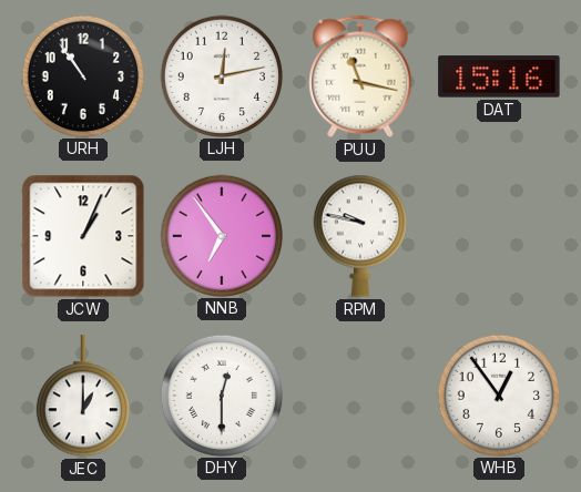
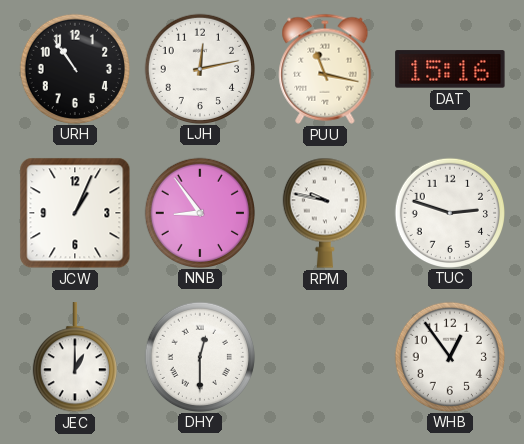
NNB: 6:54 -> 8:54
TUC: none -> 2:48
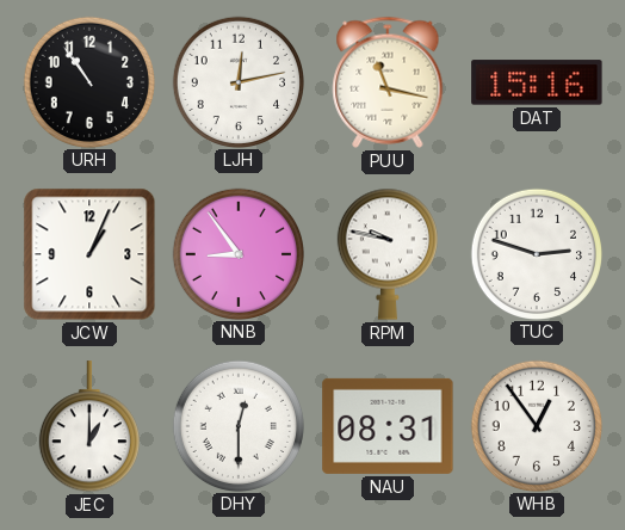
NAU: none -> 08:31
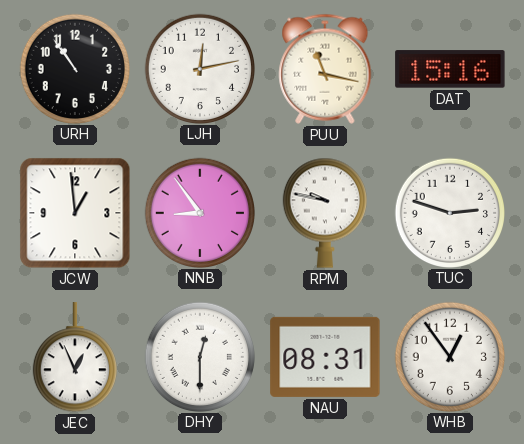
JCW: 1:04 -> 12:59
JEC: 1:00 -> 12:56
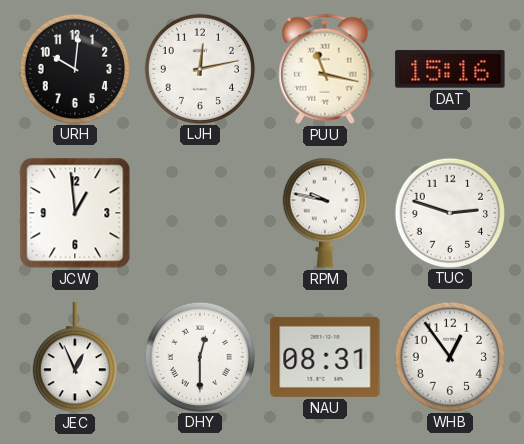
URH: 10:54 -> 10:01
NNB: 8:54 -> none
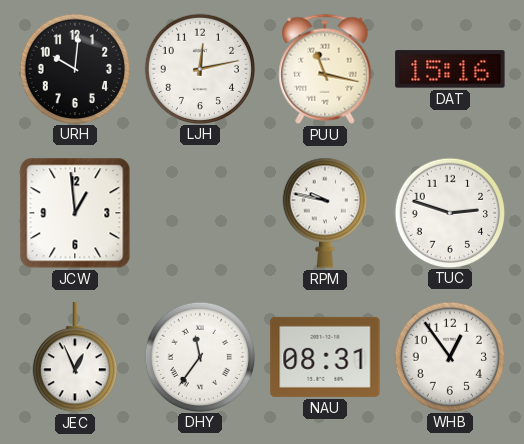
DHY: 12:30 -> 11:36
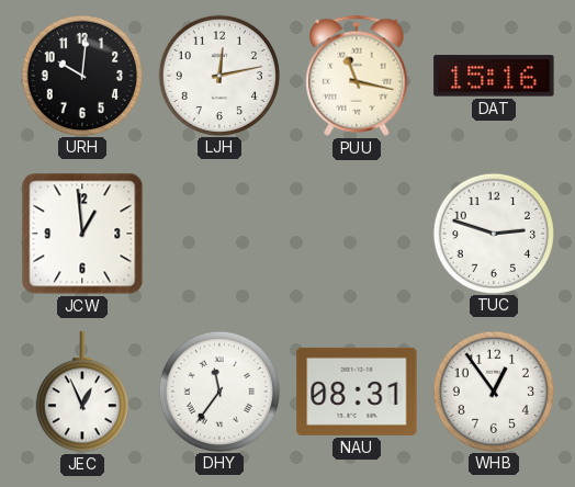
RPM: 9:47 -> none
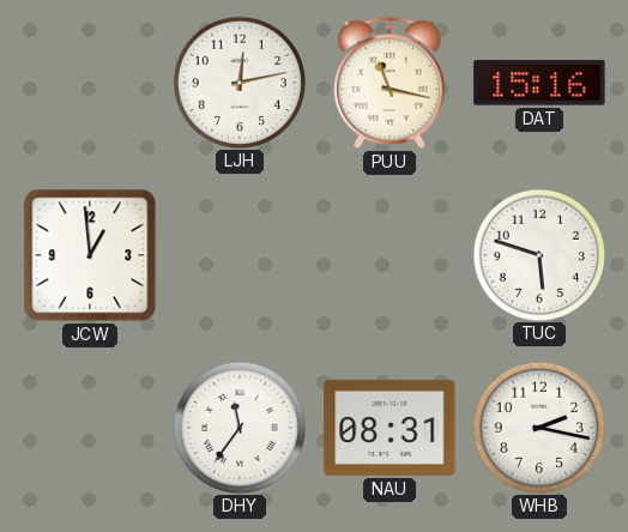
URH: 10:01 -> none
TUC: 2:48 -> 5:48
JEC: 12:56 -> none
WHB: 12:54 -> 2:17
